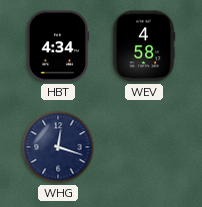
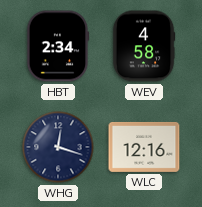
HBT: 4:34 -> 2:34
WLC: none -> 12:16
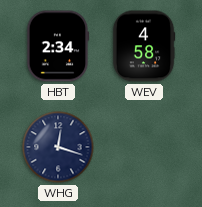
WLC: 12:16 -> none
